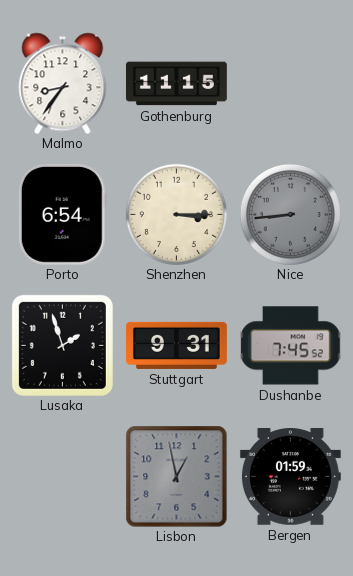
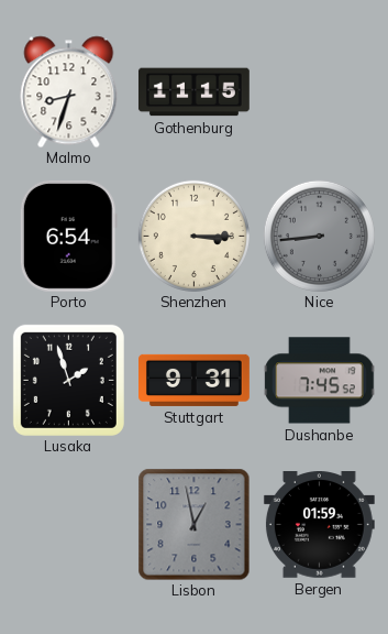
Malmo: 8:36 -> 8:33
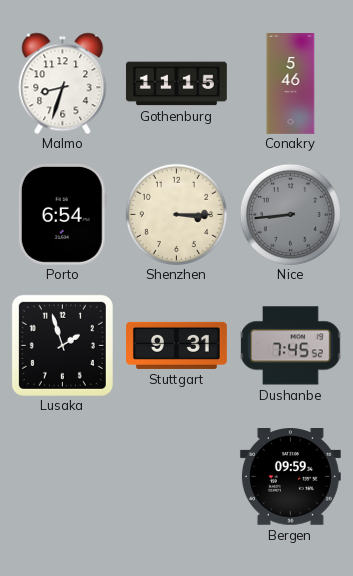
Conakry: none -> 5:46
Lisbon: 12:58 -> none
Bergen: 01:59 -> 09:59
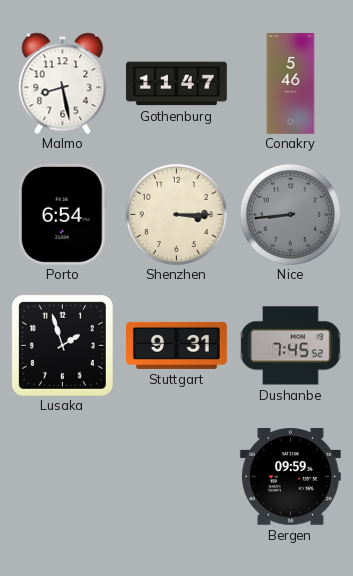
Malmo: 8:33 -> 8:28
Gothenburg: 11:15 -> 11:47
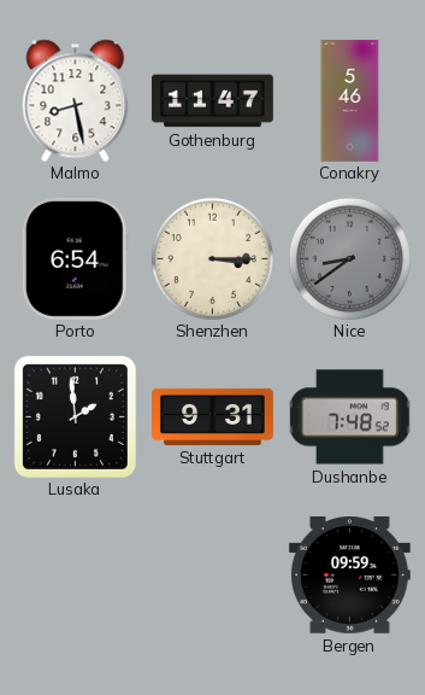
Nice: 8:44 -> 8:39
Lusaka: 1:57 -> 1:59
Dushanbe: 7:45 -> 7:48
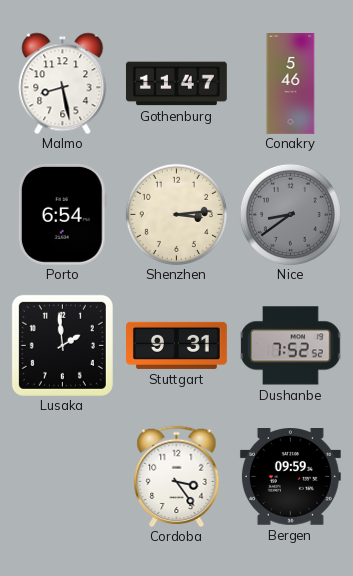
Shenzhen: 3:15 -> 3:14
Dushanbe: 7:48 -> 7:52
Cordoba: none -> 3:24
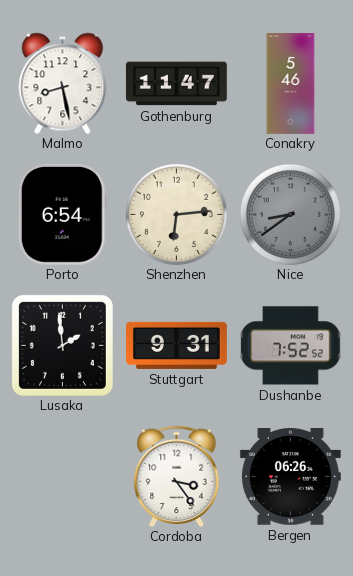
Shenzhen: 3:14 -> 6:14
Bergen: 09:59 -> 06:26
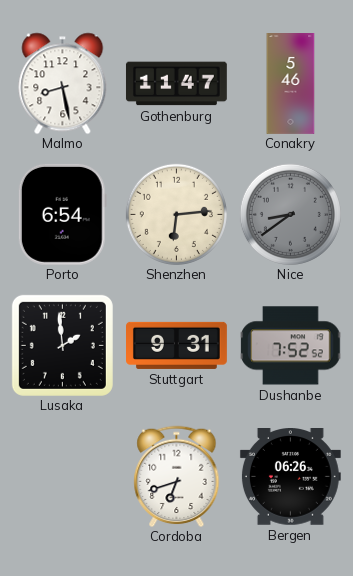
Cordoba: 3:24 -> 6:42
